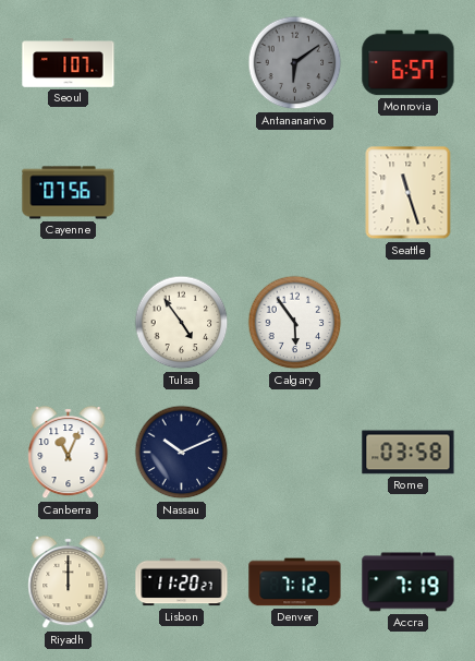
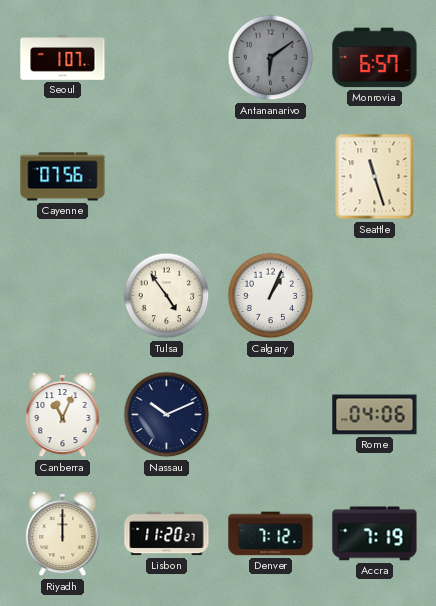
Calgary: 5:54 -> 1:04
Rome: 03:58 -> 04:06
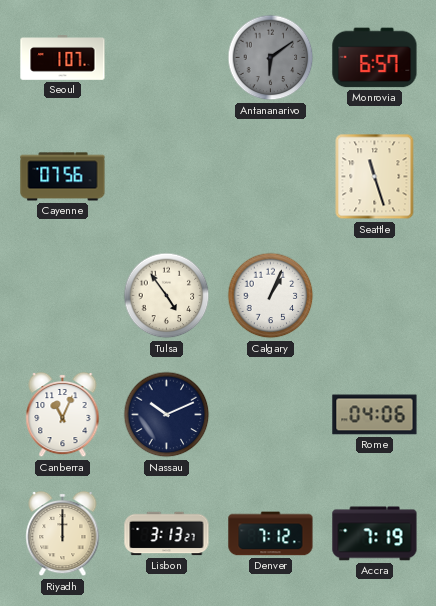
Lisbon: 11:20 -> 3:13
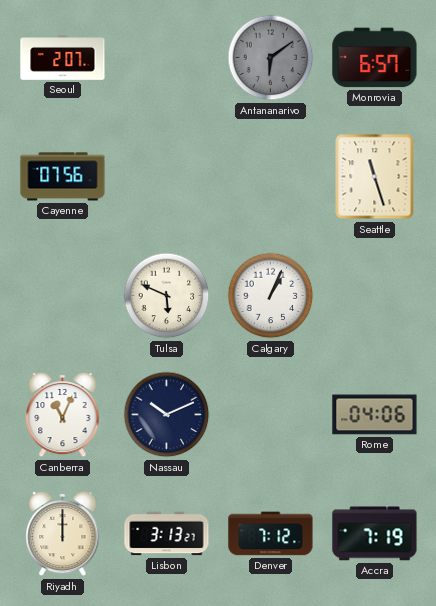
Seoul: 1:07 -> 2:07
Tulsa: 4:54 -> 5:49
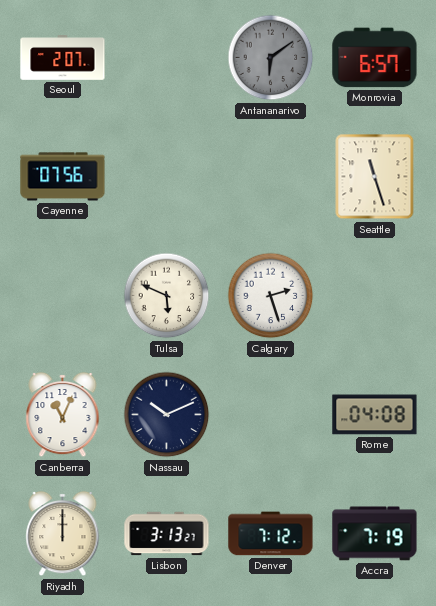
Calgary: 1:04 -> 2:27
Rome: 04:06 -> 04:08
